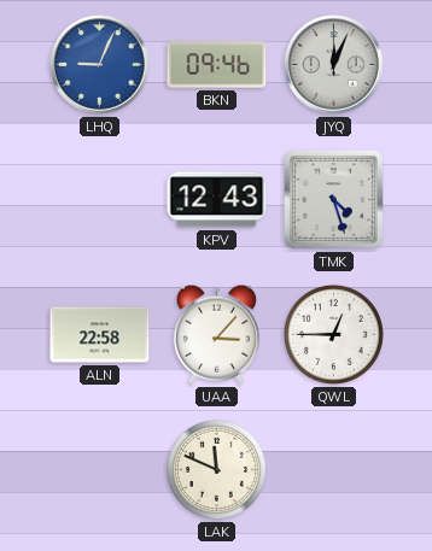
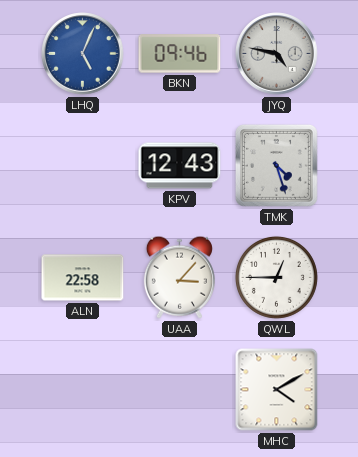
LHQ: 9:04 -> 5:04
JYQ: 12:04 -> 4:47
LAK: 11:49 -> none
MHC: none -> 4:10
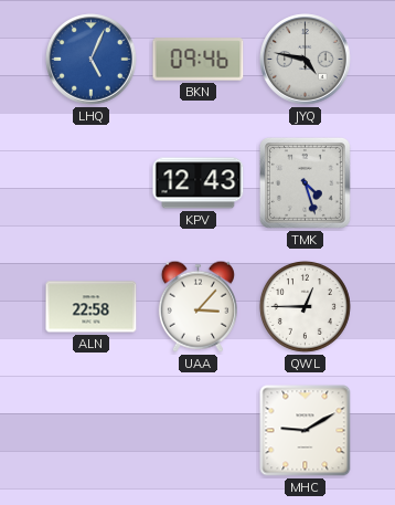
MHC: 4:10 -> 9:10
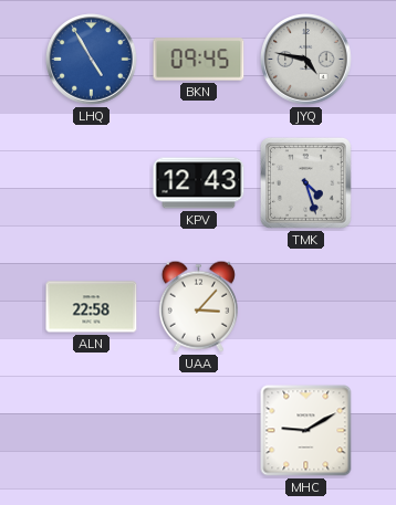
LHQ: 5:04 -> 4:55
BKN: 09:46 -> 09:45
QWL: 12:45 -> none
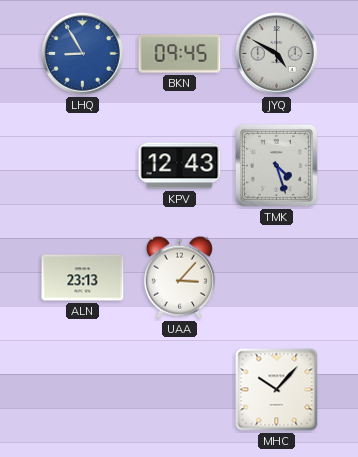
LHQ: 4:55 -> 8:55
JYQ: 4:47 -> 4:50
ALN: 22:58 -> 23:13
MHC: 9:10 -> 10:07
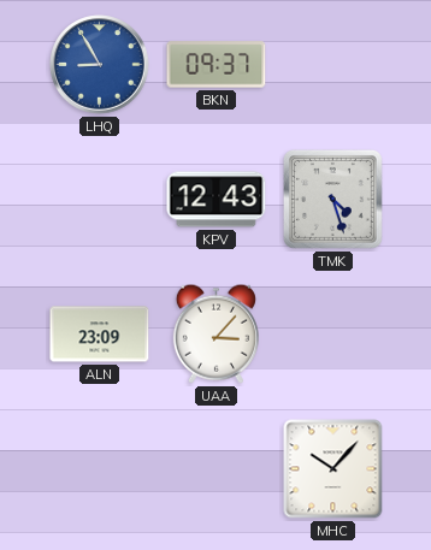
BKN: 09:45 -> 09:37
JYQ: 4:50 -> none
ALN: 23:13 -> 23:09
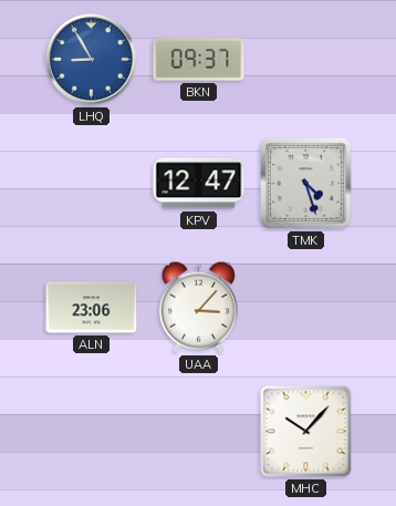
KPV: 12:43 -> 12:47
ALN: 23:09 -> 23:06
